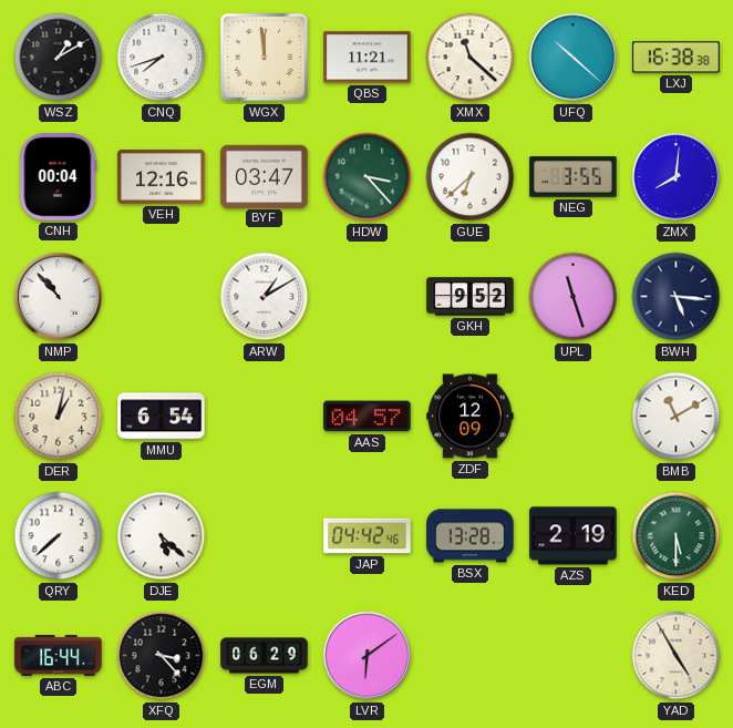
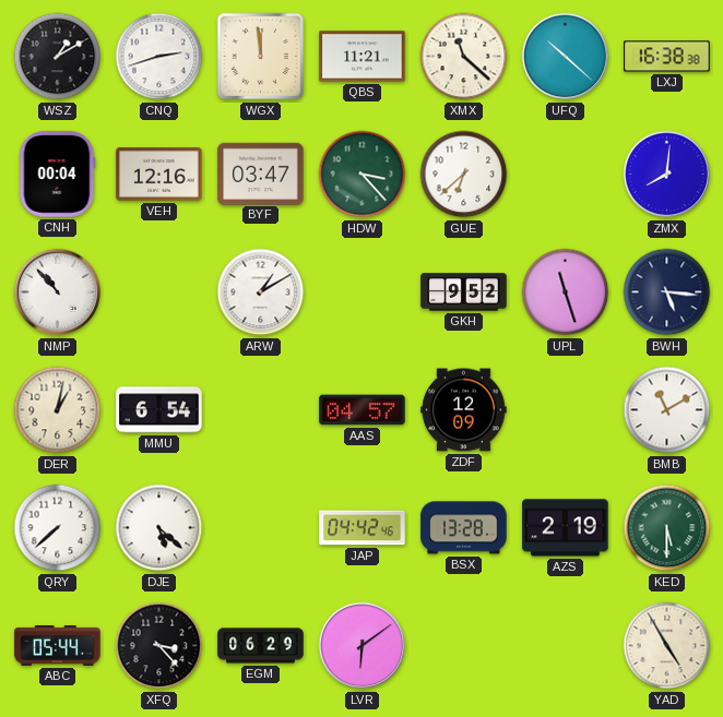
CNQ: 7:42 -> 2:42
NEG: 3:55 -> none
ABC: 16:44 -> 05:44
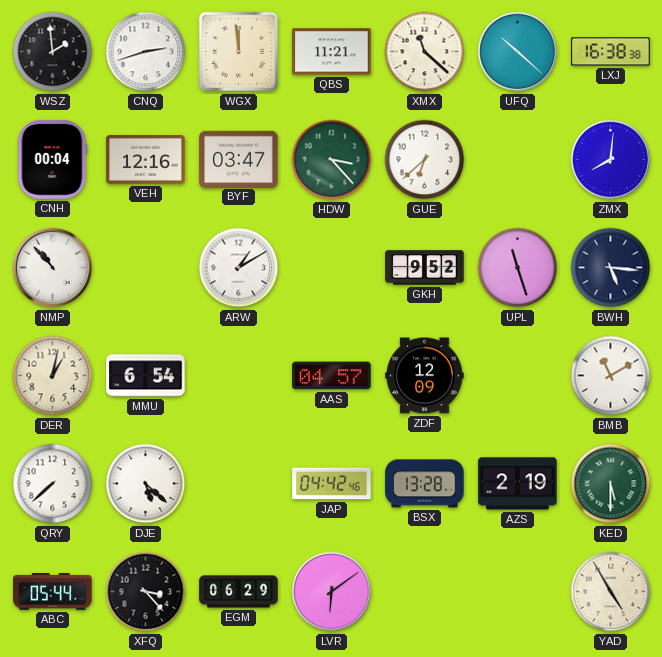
WSZ: 1:10 -> 1:59
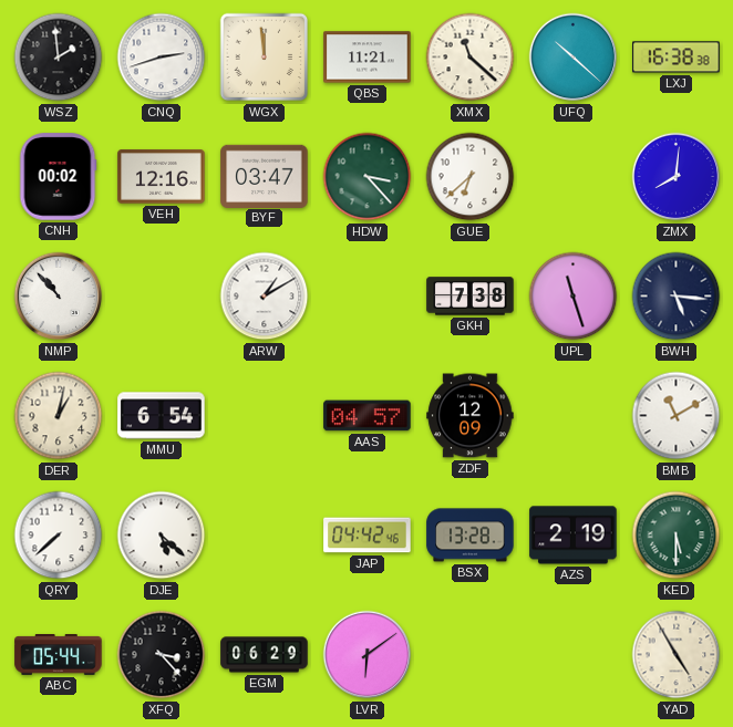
CNH: 00:04 -> 00:02
GKH: 9:52 -> 7:38
